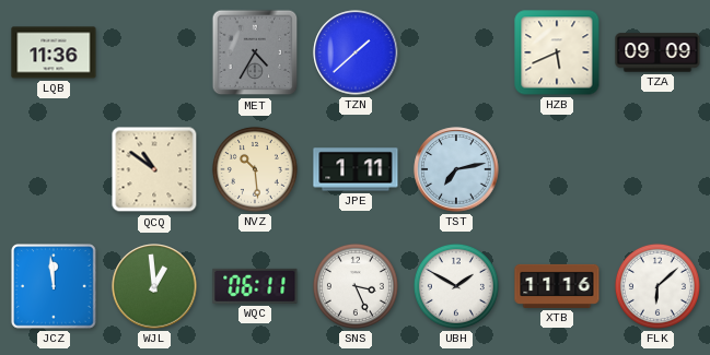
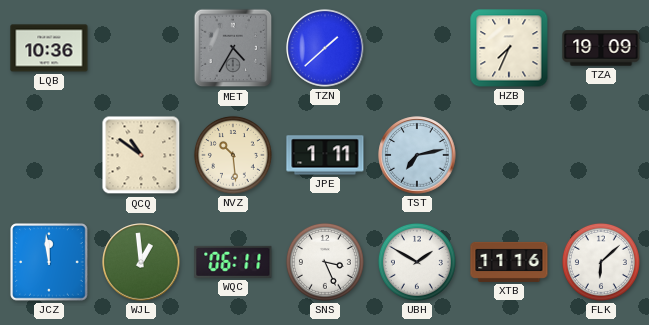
LQB: 11:36 -> 10:36
HZB: 5:41 -> 7:34
TZA: 09:09 -> 19:09
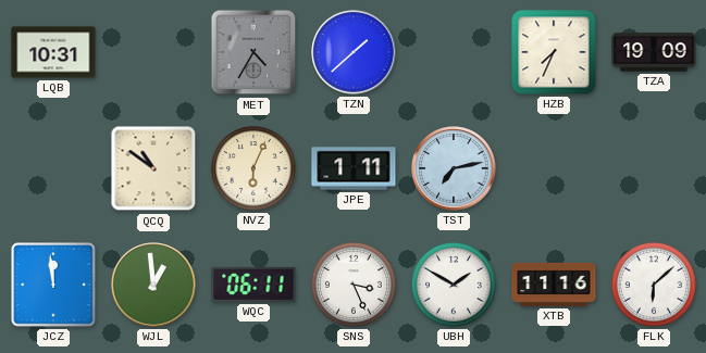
LQB: 10:36 -> 10:31
NVZ: 10:29 -> 6:04
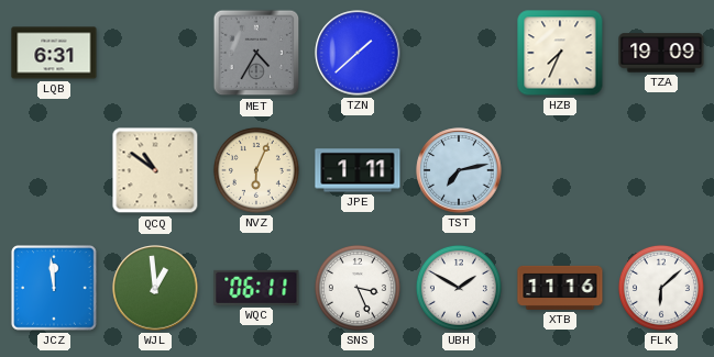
LQB: 10:31 -> 6:31
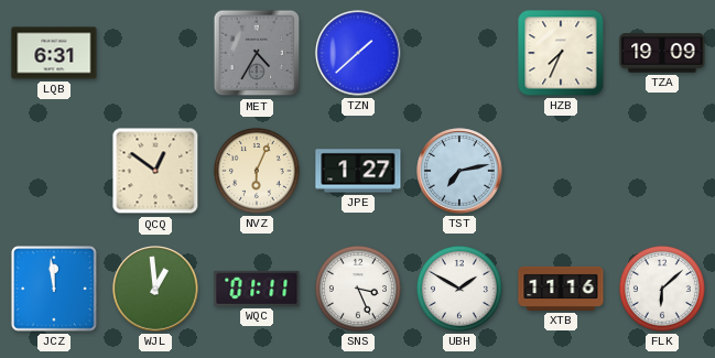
QCQ: 10:51 -> 12:51
JPE: 1:11 -> 1:27
WQC: 06:11 -> 01:11
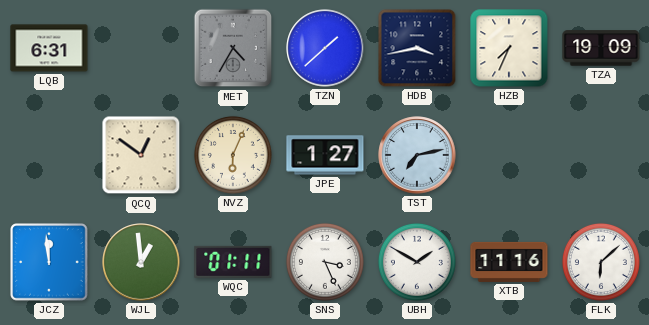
HDB: none -> 3:43
